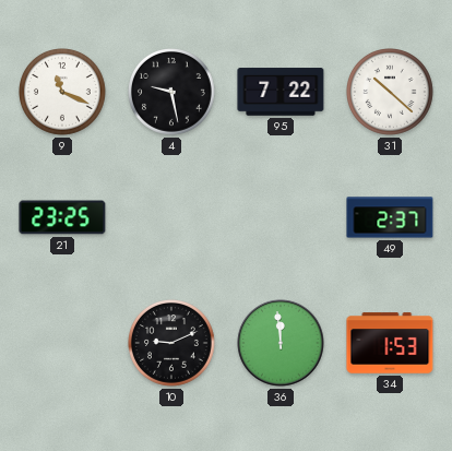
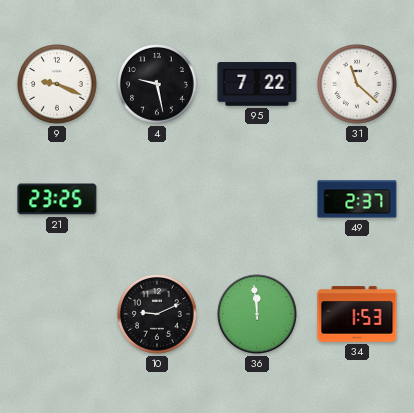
9: 11:19 -> 9:19
31: 10:22 -> 11:22
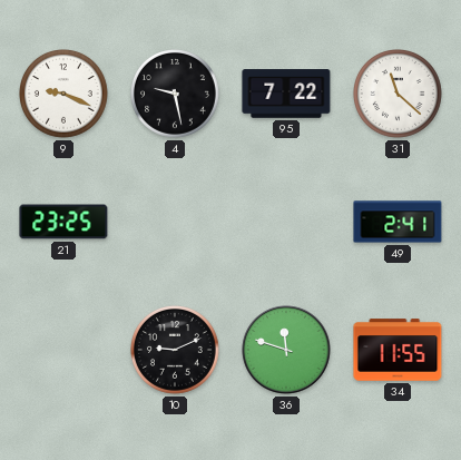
49: 2:37 -> 2:41
36: 11:59 -> 11:48
34: 1:53 -> 11:55
